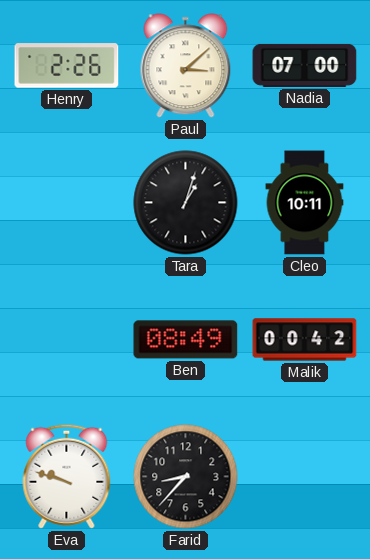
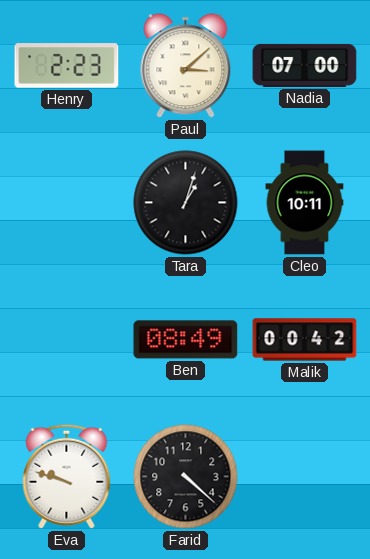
Henry: 2:26 -> 2:23
Farid: 8:37 -> 4:22
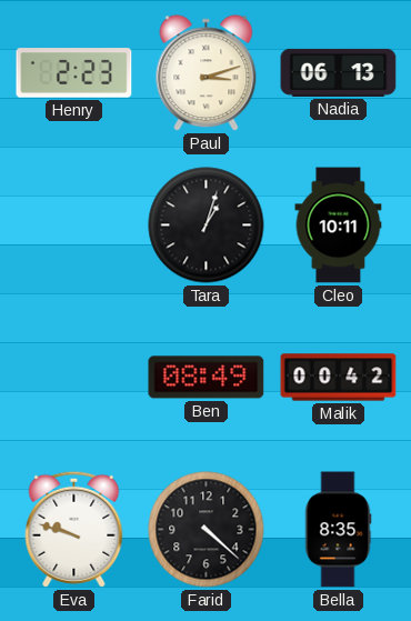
Paul: 3:08 -> 3:12
Nadia: 07:00 -> 06:13
Bella: none -> 8:35
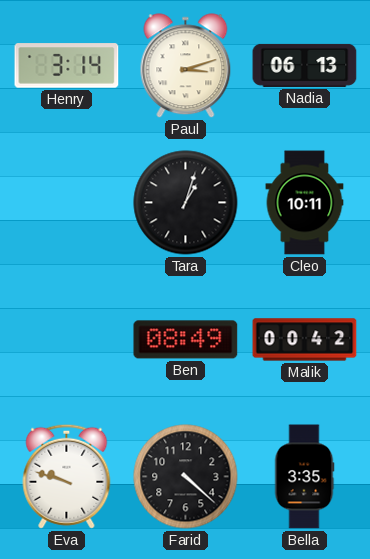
Henry: 2:23 -> 3:14
Bella: 8:35 -> 3:35
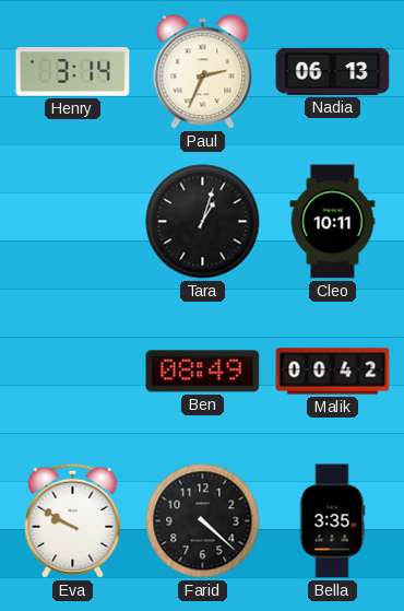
Paul: 3:12 -> 2:34
Eva: 9:48 -> 9:50
